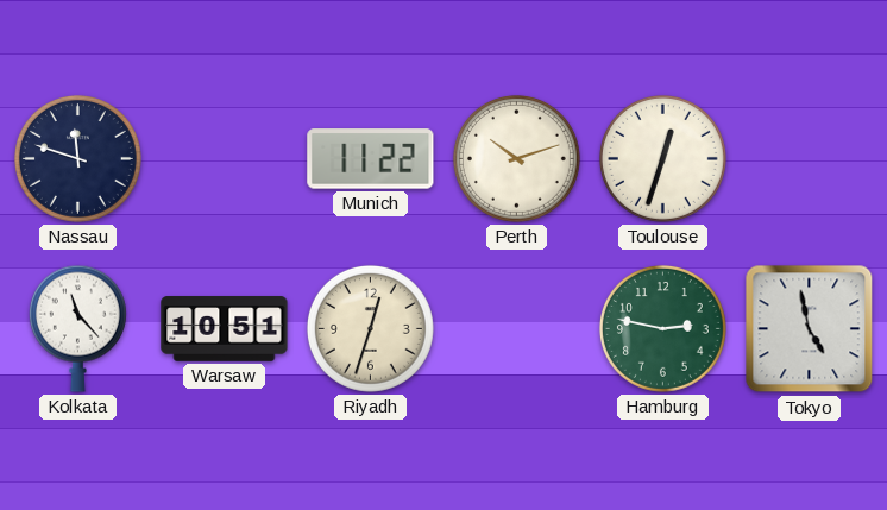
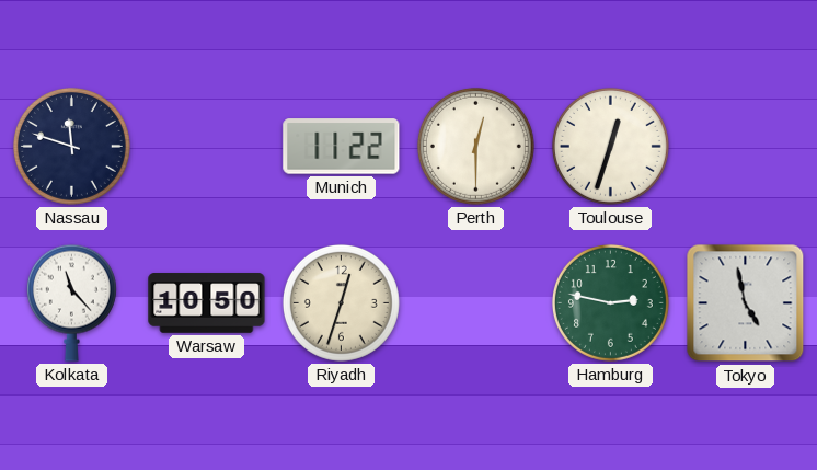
Perth: 10:12 -> 12:30
Warsaw: 10:51 -> 10:50
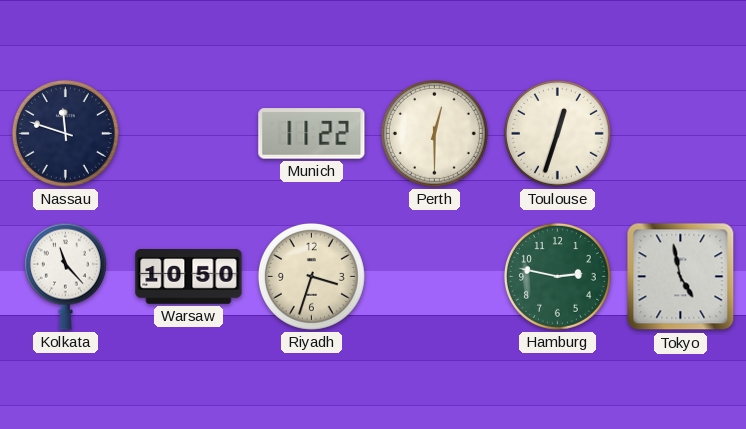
Riyadh: 12:33 -> 3:33
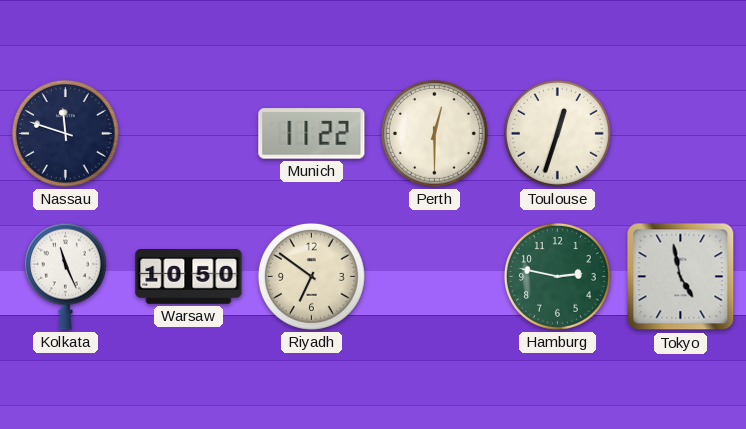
Kolkata: 11:23 -> 11:26
Riyadh: 3:33 -> 6:51
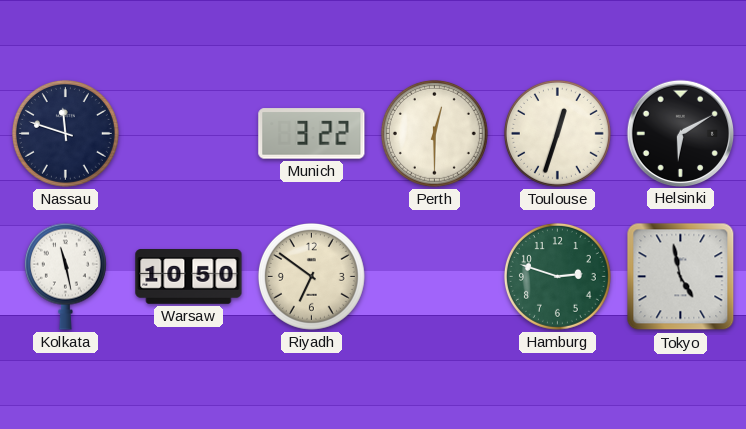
Munich: 11:22 -> 3:22
Helsinki: none -> 6:10
Kolkata: 11:26 -> 11:28
Hamburg: 2:47 -> 2:48
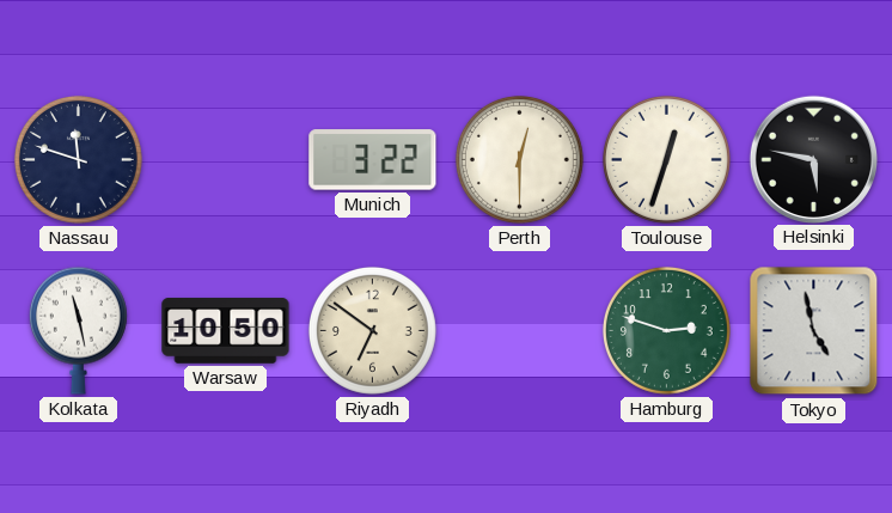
Helsinki: 6:10 -> 5:47
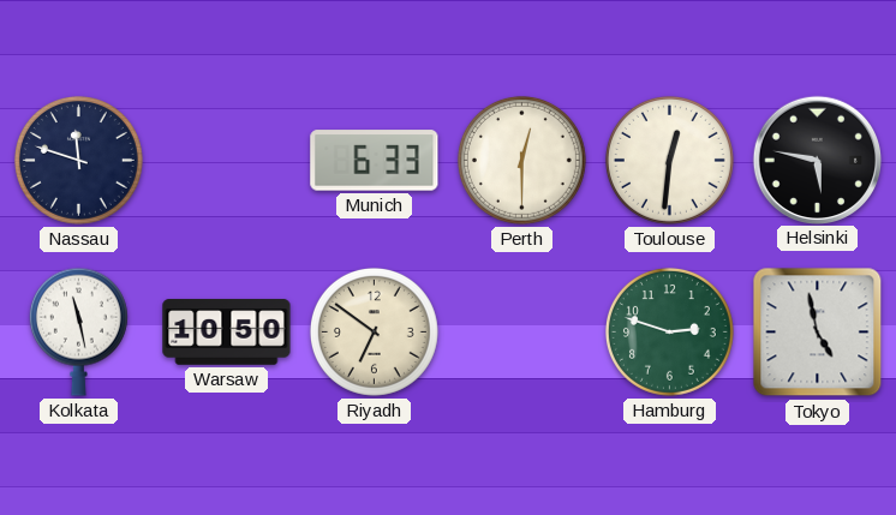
Munich: 3:22 -> 6:33
Toulouse: 12:33 -> 12:31
